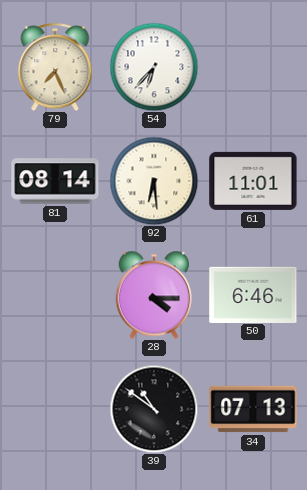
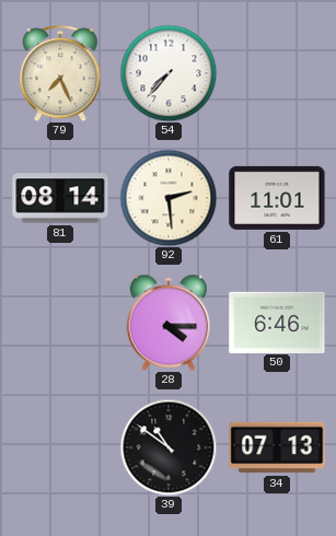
54: 6:37 -> 7:37
92: 6:29 -> 2:29
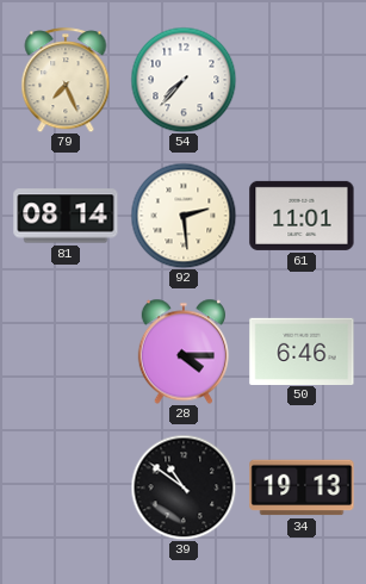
34: 07:13 -> 19:13
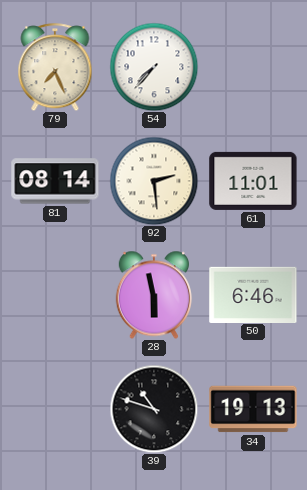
28: 4:15 -> 5:58
39: 10:51 -> 10:48
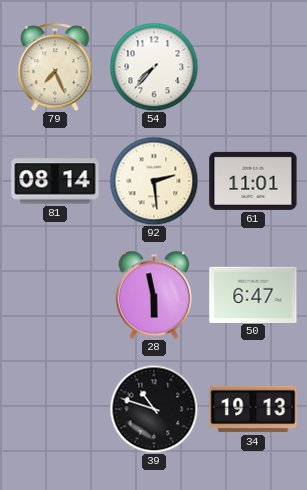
50: 6:46 -> 6:47
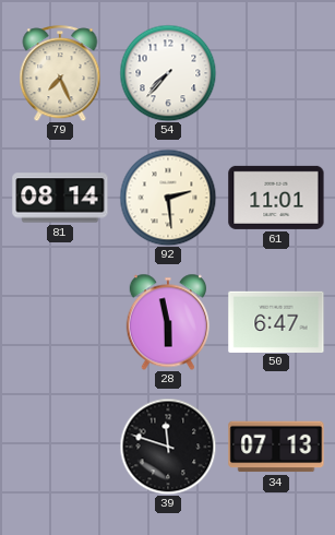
39: 10:48 -> 11:48
34: 19:13 -> 07:13
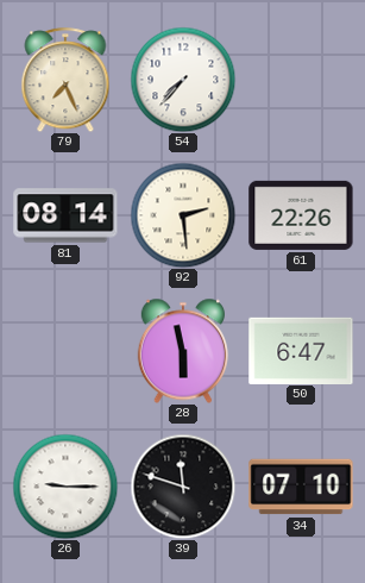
61: 11:01 -> 22:26
26: none -> 9:15
34: 07:13 -> 07:10
